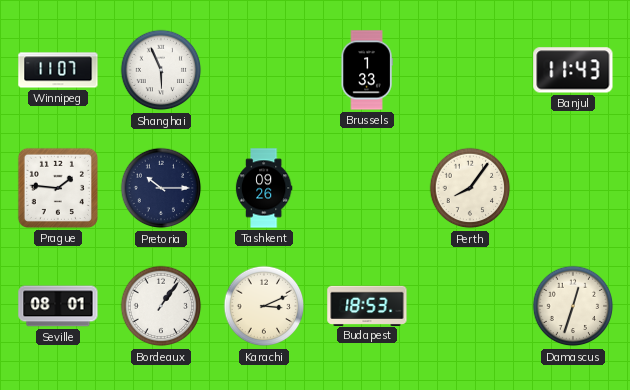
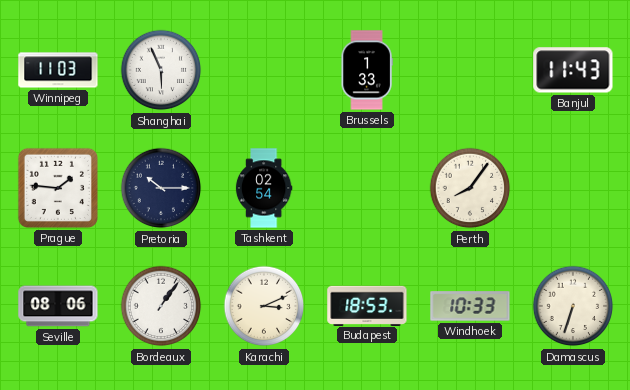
Winnipeg: 11:07 -> 11:03
Tashkent: 09:26 -> 02:54
Seville: 08:01 -> 08:06
Windhoek: none -> 10:33
Damascus: 12:33 -> 6:33
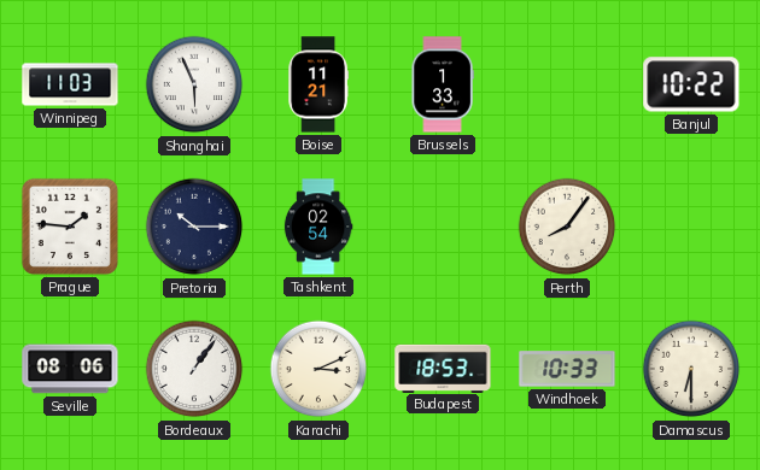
Boise: none -> 11:21
Banjul: 11:43 -> 10:22
Damascus: 6:33 -> 6:30
